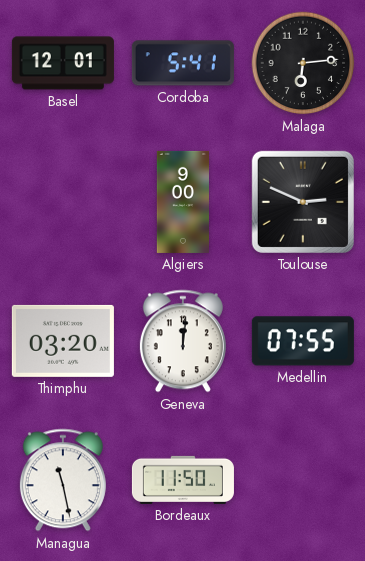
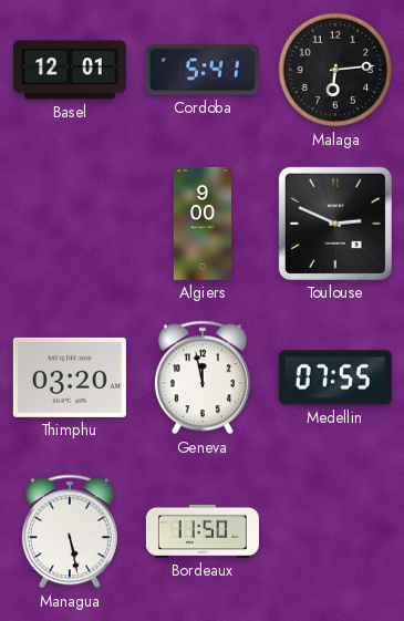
Geneva: 12:01 -> 11:58
Managua: 11:28 -> 5:28
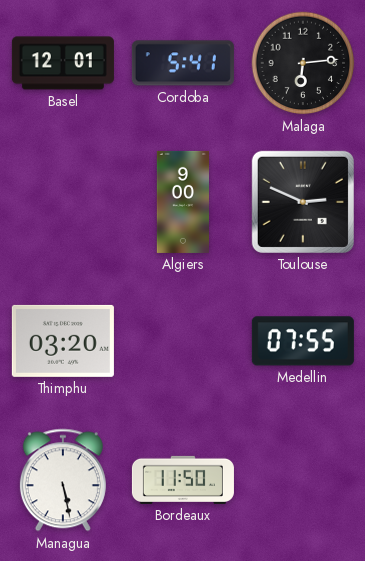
Geneva: 11:58 -> none
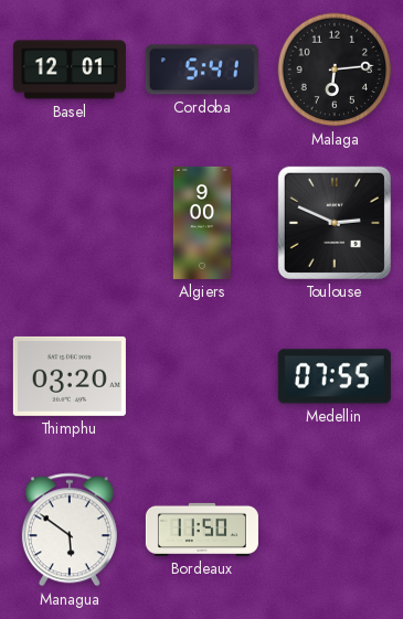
Managua: 5:28 -> 5:51
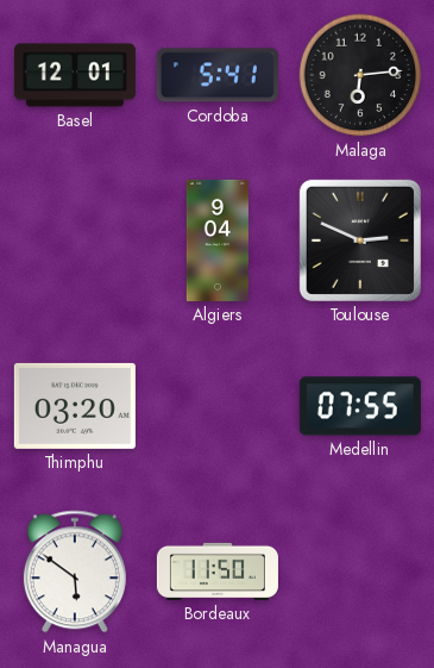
Algiers: 9:00 -> 9:04
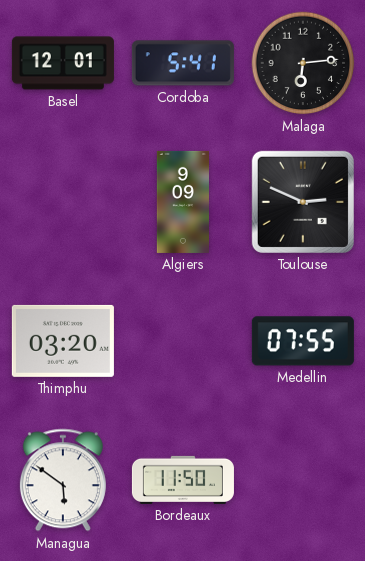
Algiers: 9:04 -> 9:09
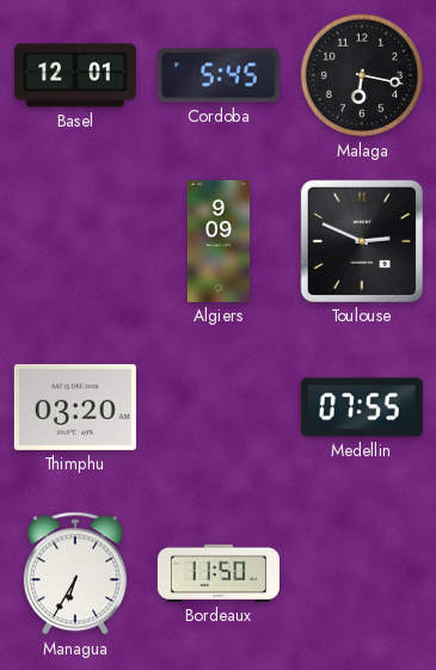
Cordoba: 5:41 -> 5:45
Malaga: 6:14 -> 6:17
Managua: 5:51 -> 6:35
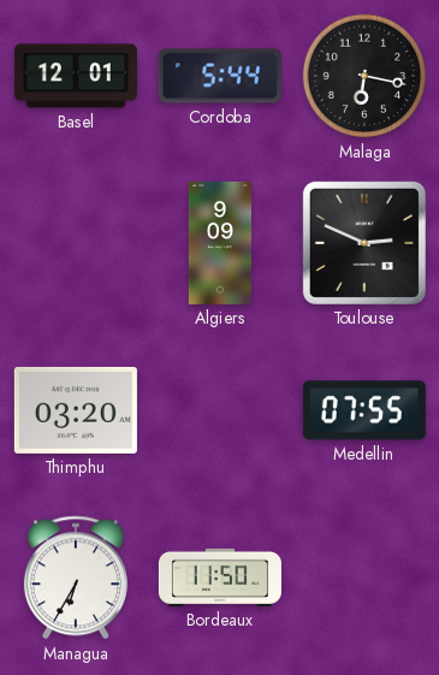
Cordoba: 5:45 -> 5:44
